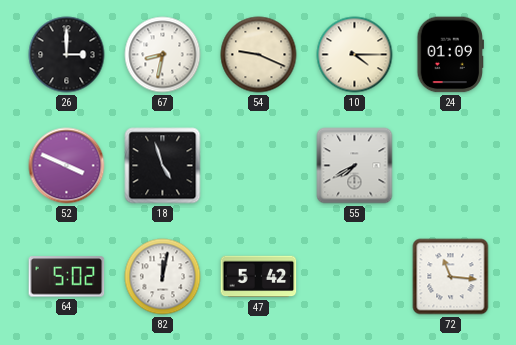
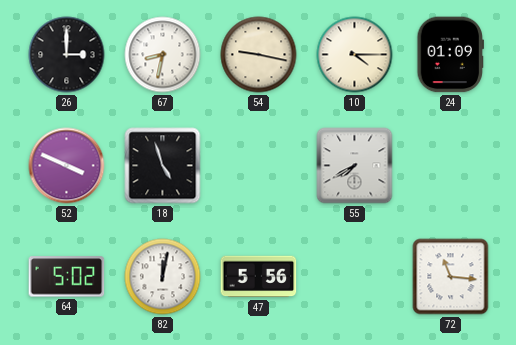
54: 9:19 -> 9:17
47: 5:42 -> 5:56
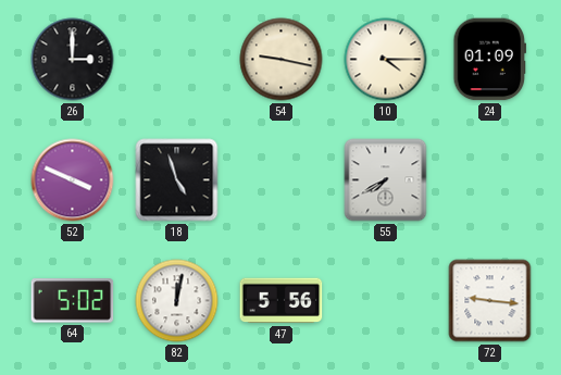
67: 8:32 -> none
72: 11:16 -> 9:16
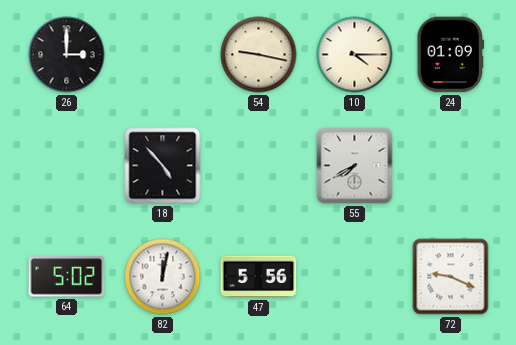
52: 3:49 -> none
18: 4:57 -> 4:53
72: 9:16 -> 9:19
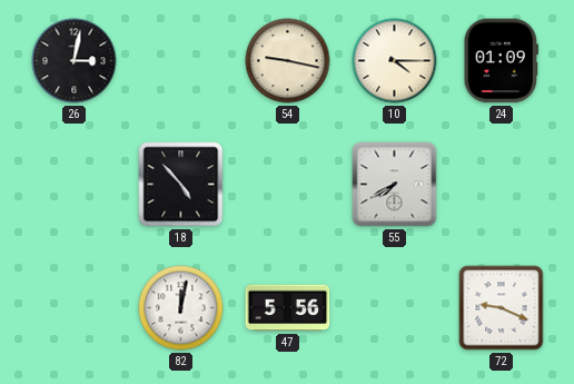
26: 3:00 -> 3:02
64: 5:02 -> none
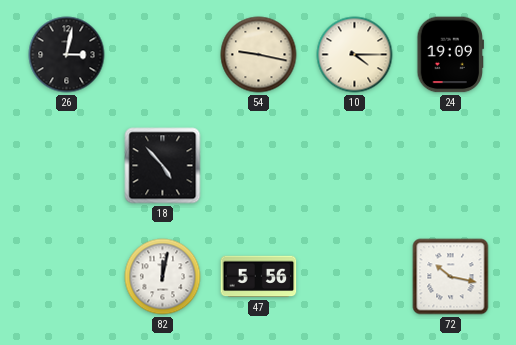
24: 01:09 -> 19:09
55: 7:40 -> none
72: 9:19 -> 10:17
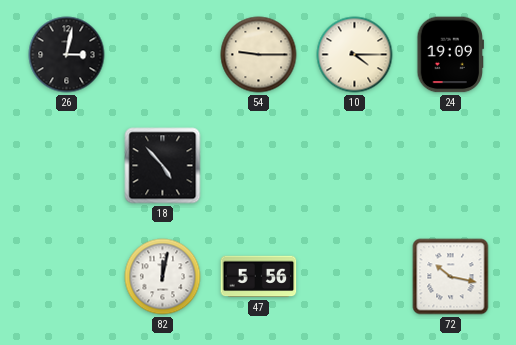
54: 9:17 -> 9:15
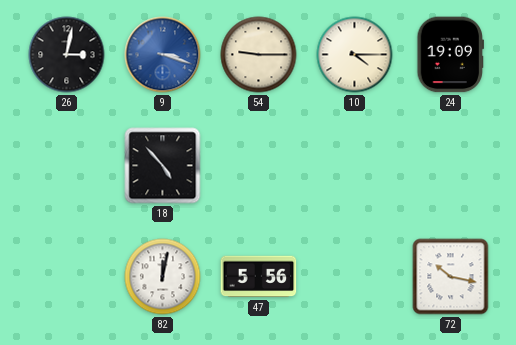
9: none -> 3:18
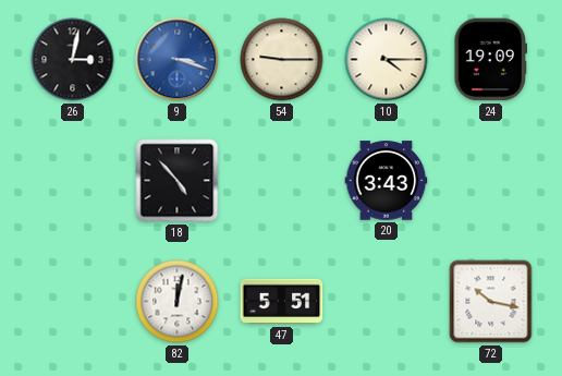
20: none -> 3:43
47: 5:56 -> 5:51
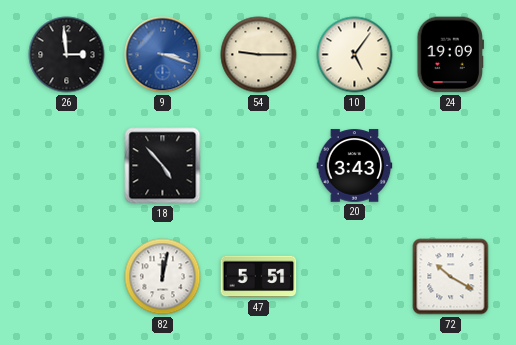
26: 3:02 -> 2:59
10: 4:15 -> 5:06
72: 10:17 -> 10:20
